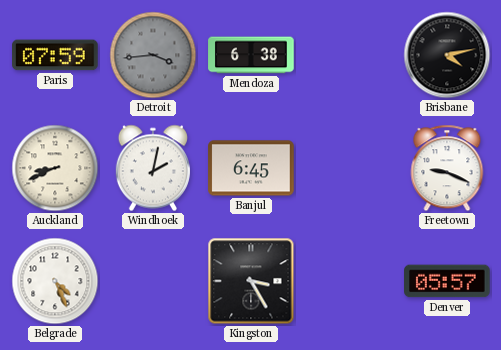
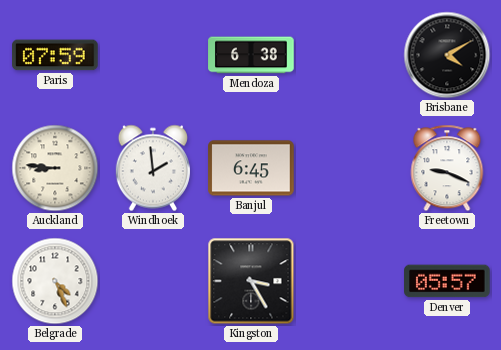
Detroit: 3:44 -> none
Brisbane: 4:13 -> 4:10
Auckland: 8:41 -> 8:46
Windhoek: 2:02 -> 1:59
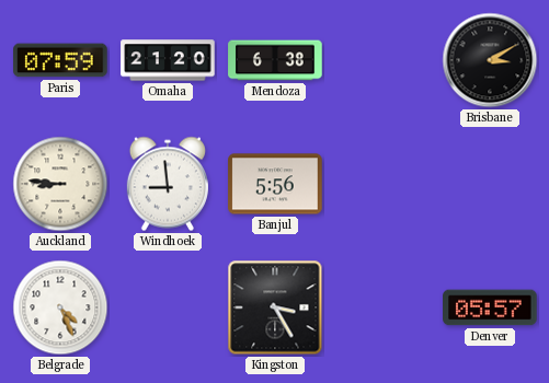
Omaha: none -> 21:20
Brisbane: 4:10 -> 3:10
Windhoek: 1:59 -> 8:59
Banjul: 6:45 -> 5:56
Freetown: 9:19 -> none
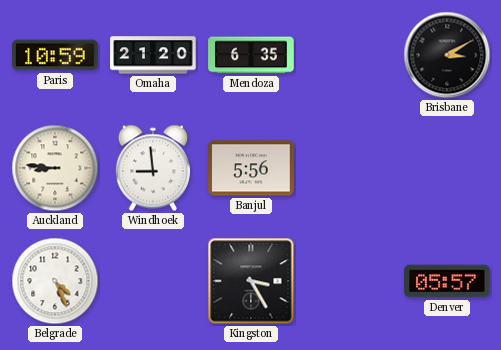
Paris: 07:59 -> 10:59
Mendoza: 6:38 -> 6:35
